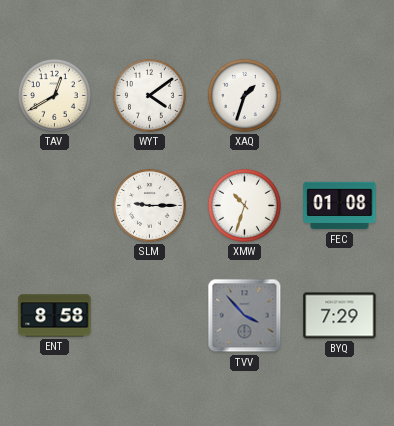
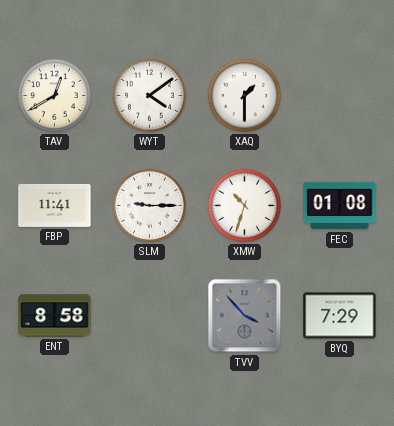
XAQ: 1:33 -> 1:30
FBP: none -> 11:41
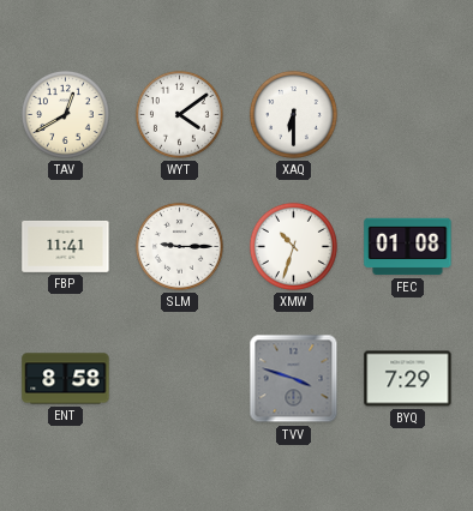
XAQ: 1:30 -> 6:30
TVV: 3:53 -> 3:48
